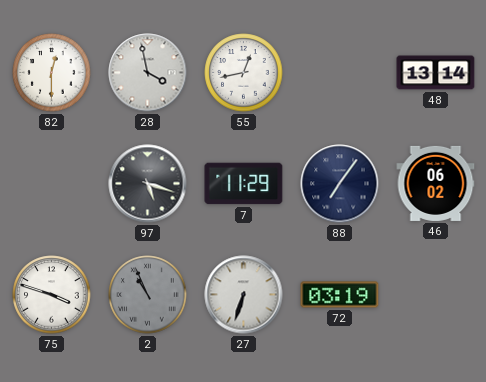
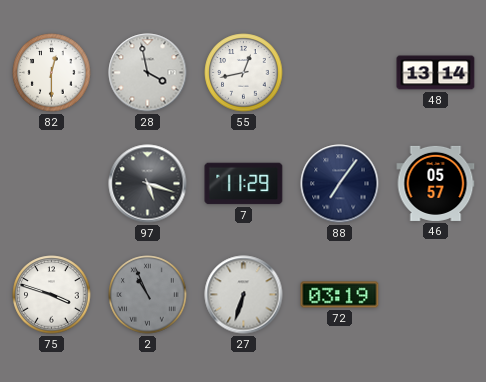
46: 06:02 -> 05:57
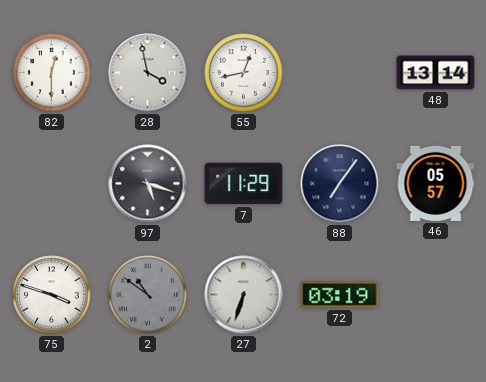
2: 10:56 -> 10:51
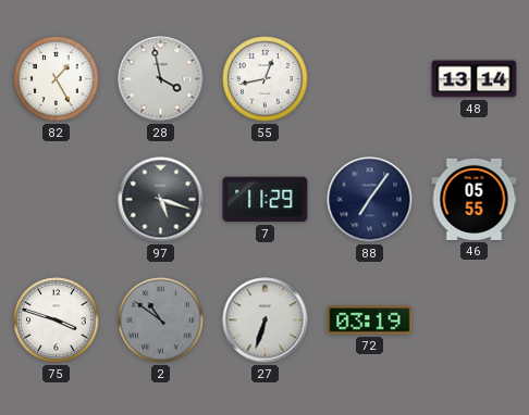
82: 12:30 -> 1:25
46: 05:57 -> 05:55
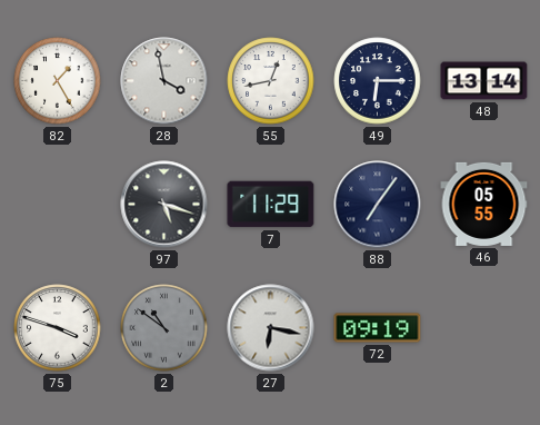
49: none -> 6:15
27: 6:33 -> 6:17
72: 03:19 -> 09:19
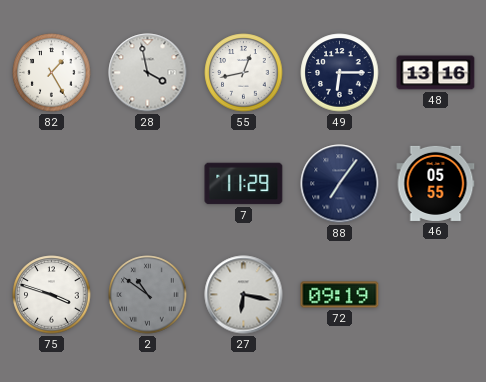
48: 13:14 -> 13:16
97: 5:18 -> none
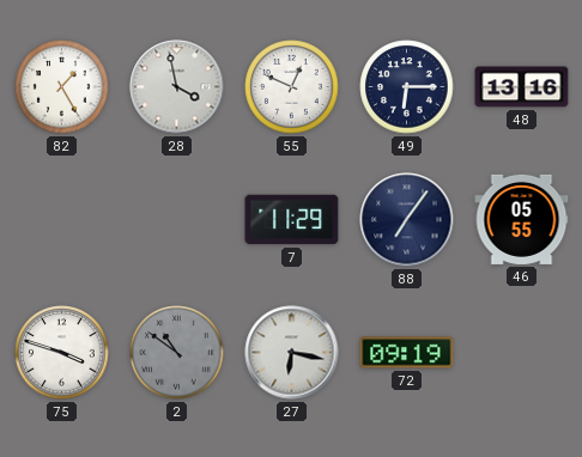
55: 12:43 -> 12:49
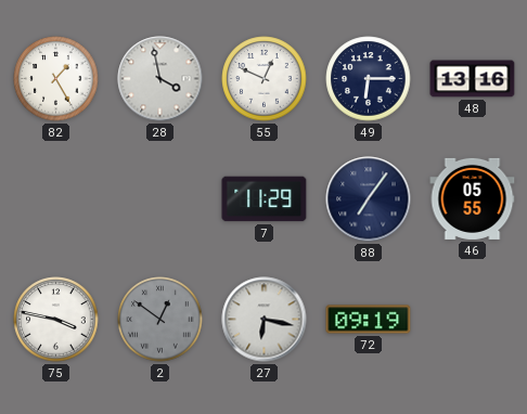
75: 3:48 -> 3:47
2: 10:51 -> 12:51
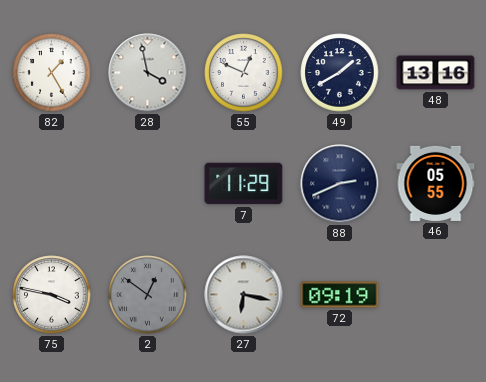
49: 6:15 -> 1:40
88: 7:06 -> 2:41
